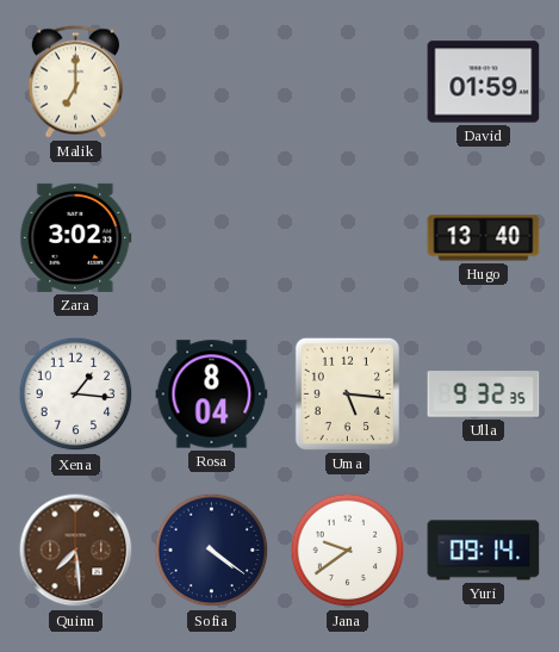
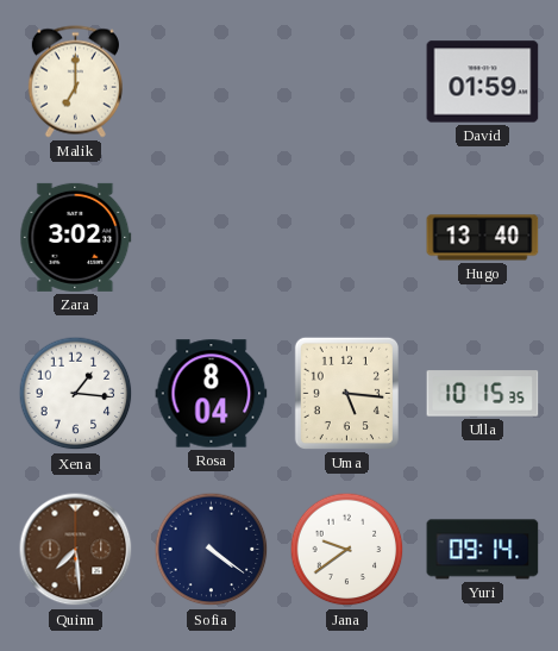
Ulla: 9:32 -> 10:15
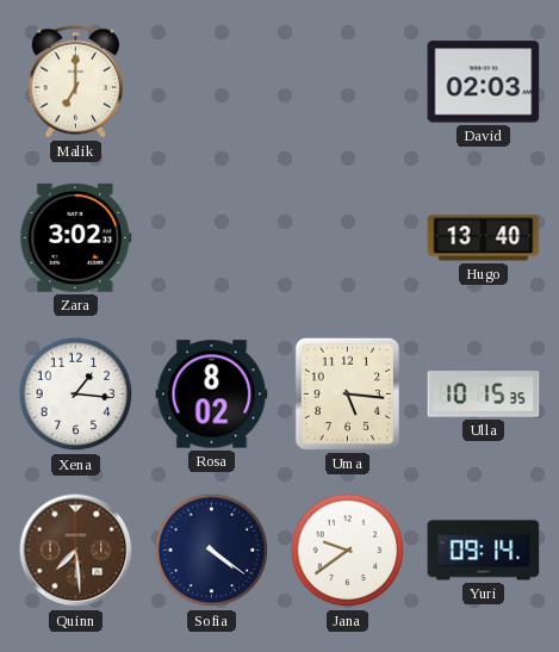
David: 01:59 -> 02:03
Rosa: 8:04 -> 8:02
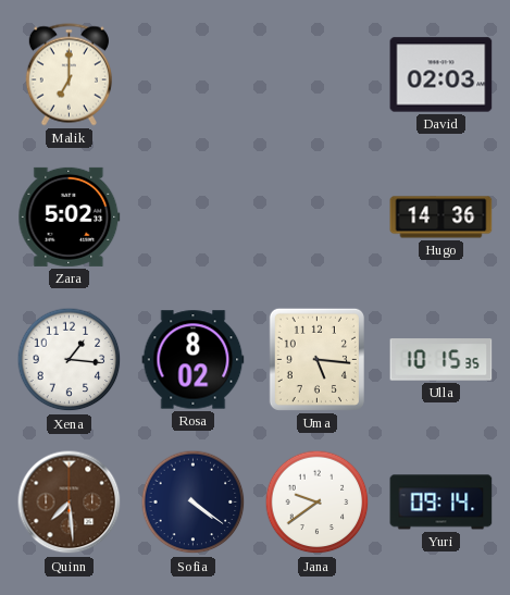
Zara: 3:02 -> 5:02
Hugo: 13:40 -> 14:36
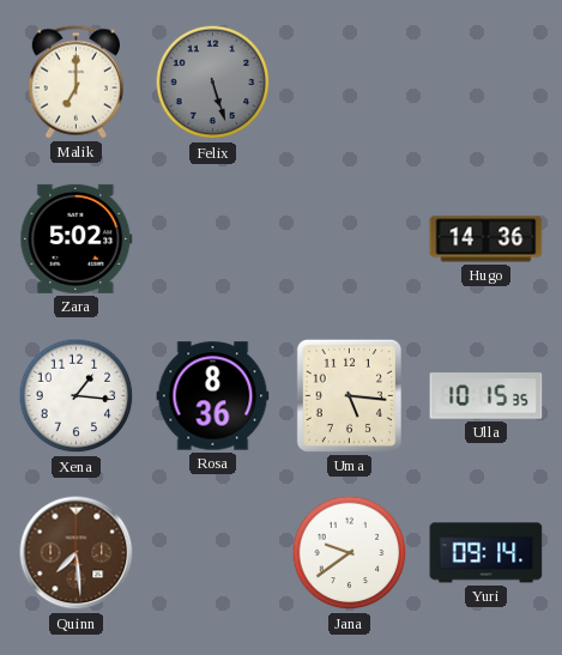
Felix: none -> 5:27
David: 02:03 -> none
Rosa: 8:02 -> 8:36
Sofia: 4:21 -> none
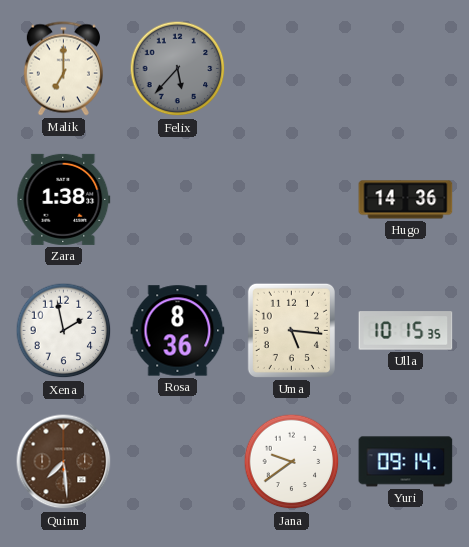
Felix: 5:27 -> 5:37
Zara: 5:02 -> 1:38
Xena: 1:16 -> 1:58
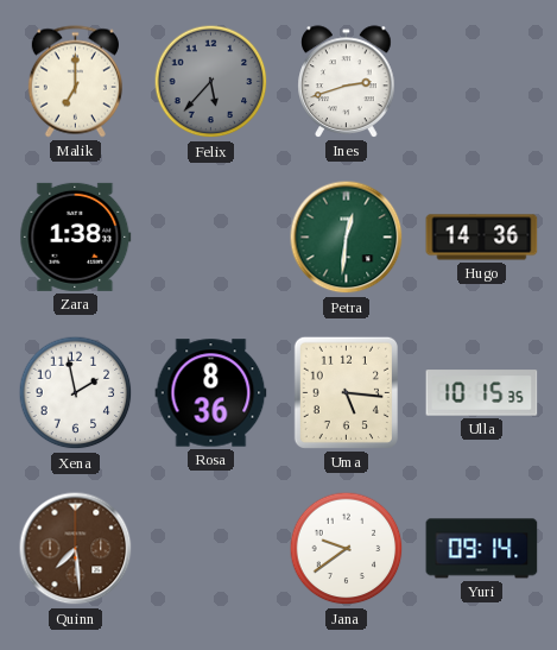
Ines: none -> 2:42
Petra: none -> 12:31
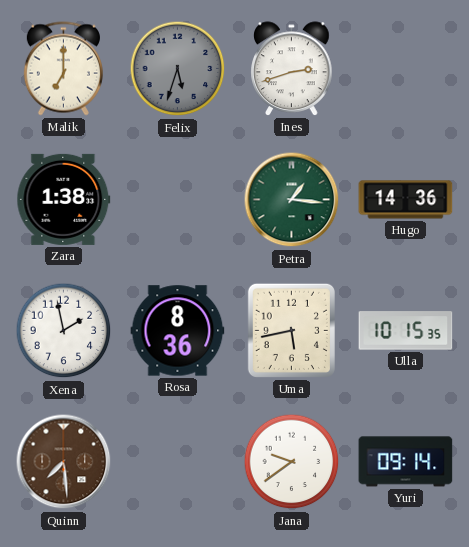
Felix: 5:37 -> 5:33
Petra: 12:31 -> 1:16
Uma: 5:16 -> 5:43
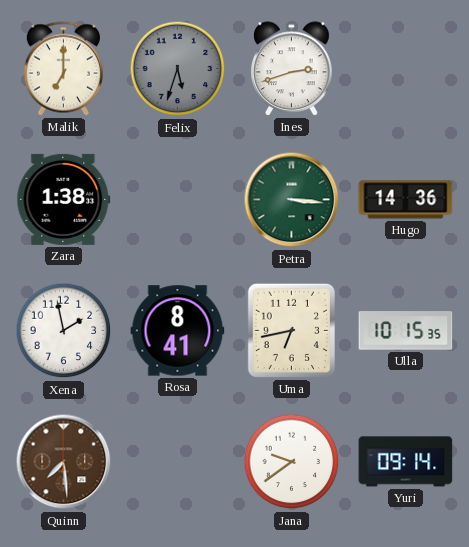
Petra: 1:16 -> 3:16
Rosa: 8:36 -> 8:41
Uma: 5:43 -> 6:43
